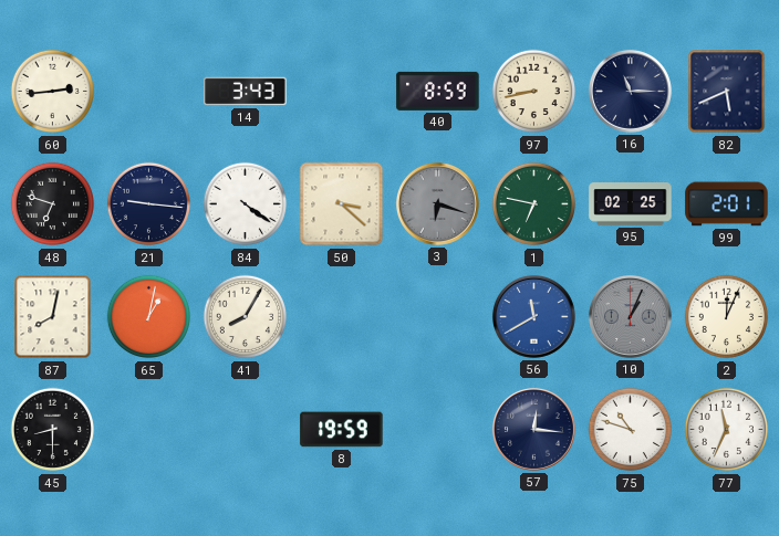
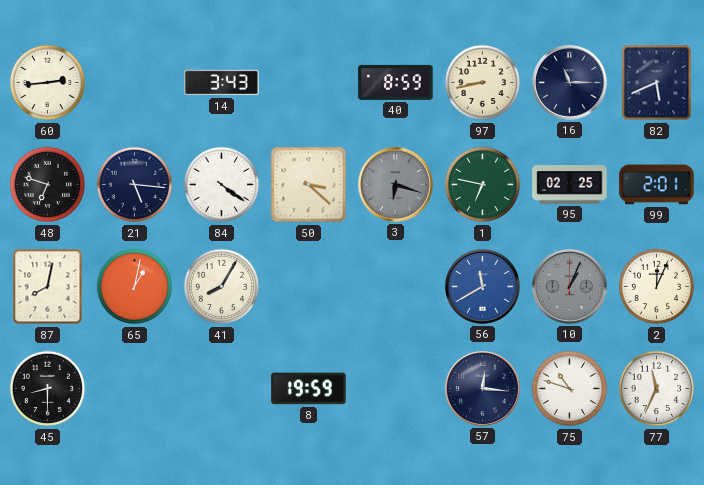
21: 9:16 -> 5:16
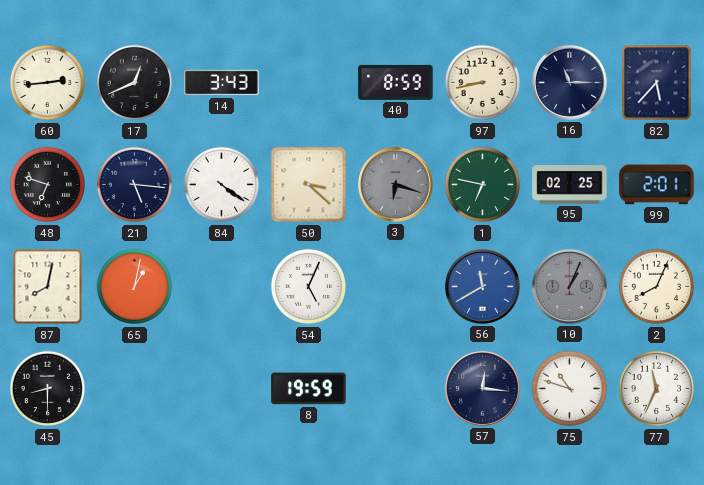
17: none -> 12:41
82: 5:41 -> 5:37
41: 8:05 -> none
54: none -> 5:04
2: 12:04 -> 8:04
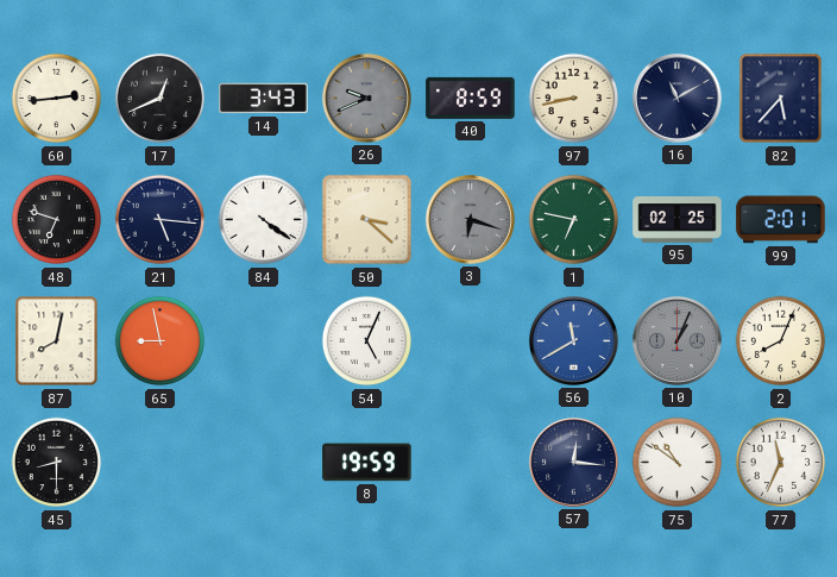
26: none -> 9:41
16: 11:15 -> 11:10
65: 1:02 -> 8:58
75: 10:48 -> 10:51
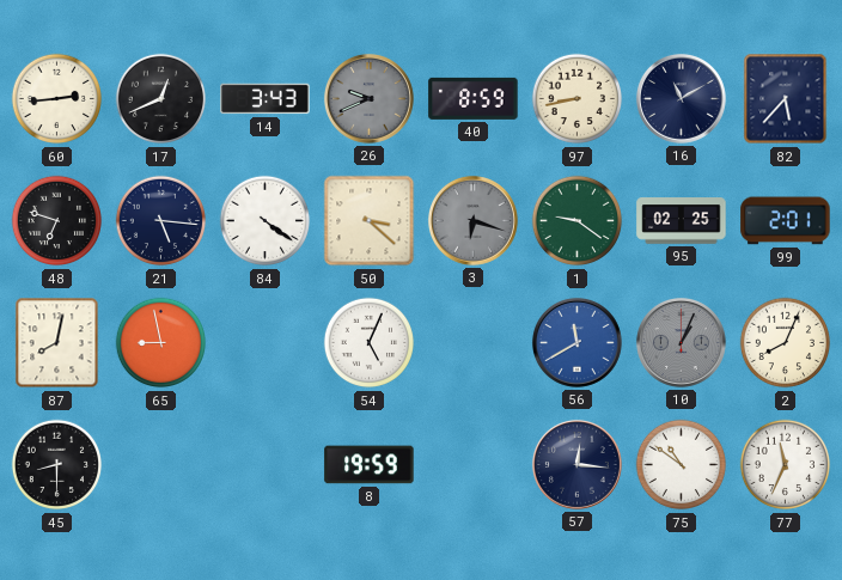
1: 6:47 -> 9:21
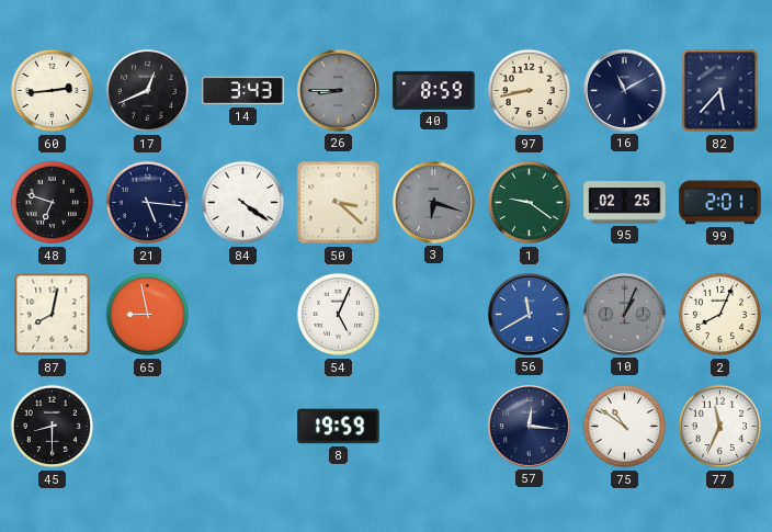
26: 9:41 -> 8:45
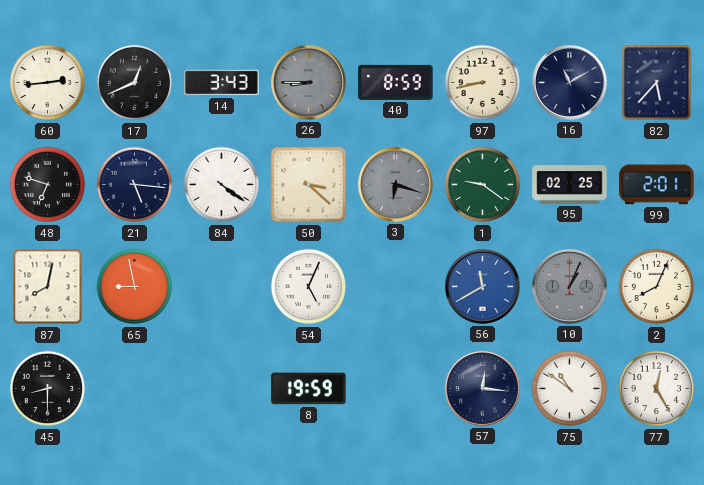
77: 11:34 -> 12:25
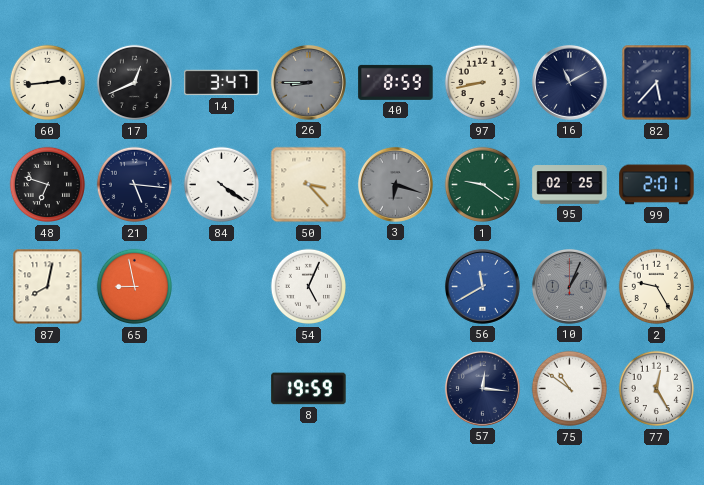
14: 3:43 -> 3:47
50: 3:22 -> 3:23
2: 8:04 -> 9:25
45: 8:30 -> none
